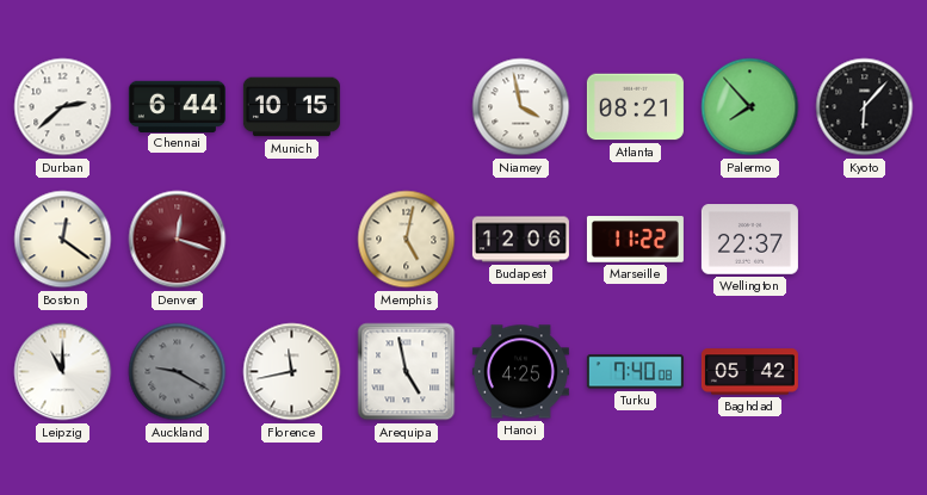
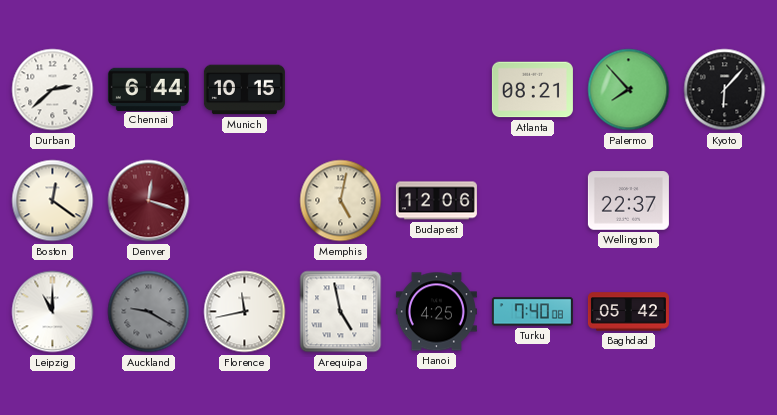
Niamey: 3:58 -> none
Marseille: 11:22 -> none
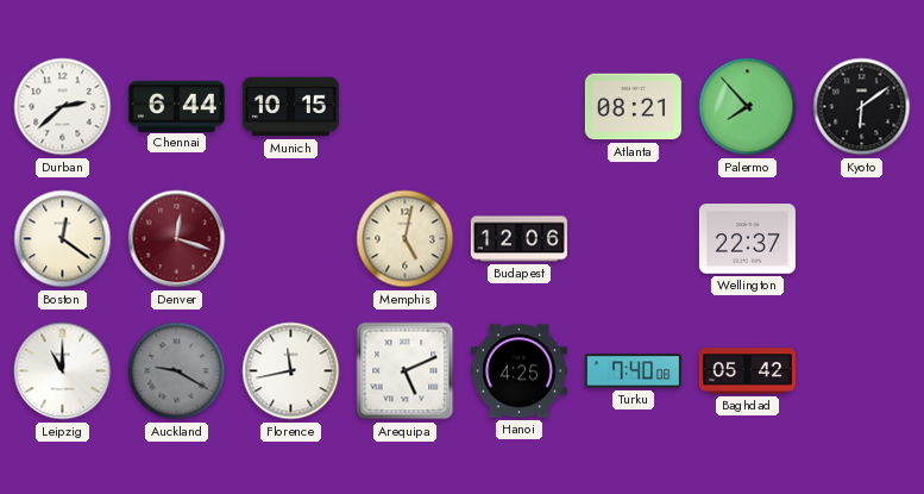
Kyoto: 6:07 -> 6:09
Arequipa: 4:58 -> 5:11
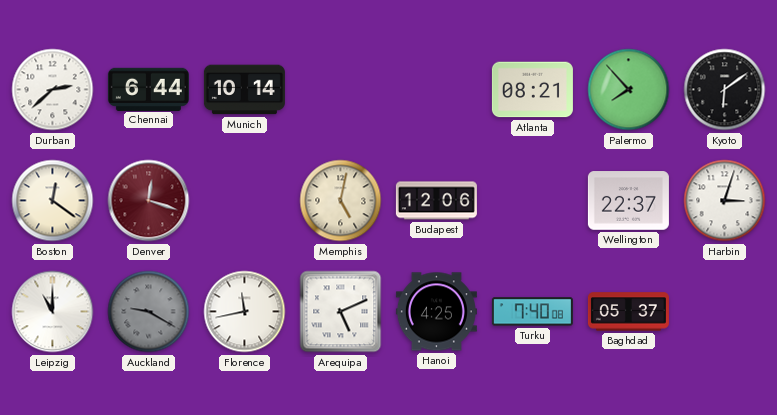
Munich: 10:15 -> 10:14
Harbin: none -> 3:03
Baghdad: 05:42 -> 05:37
